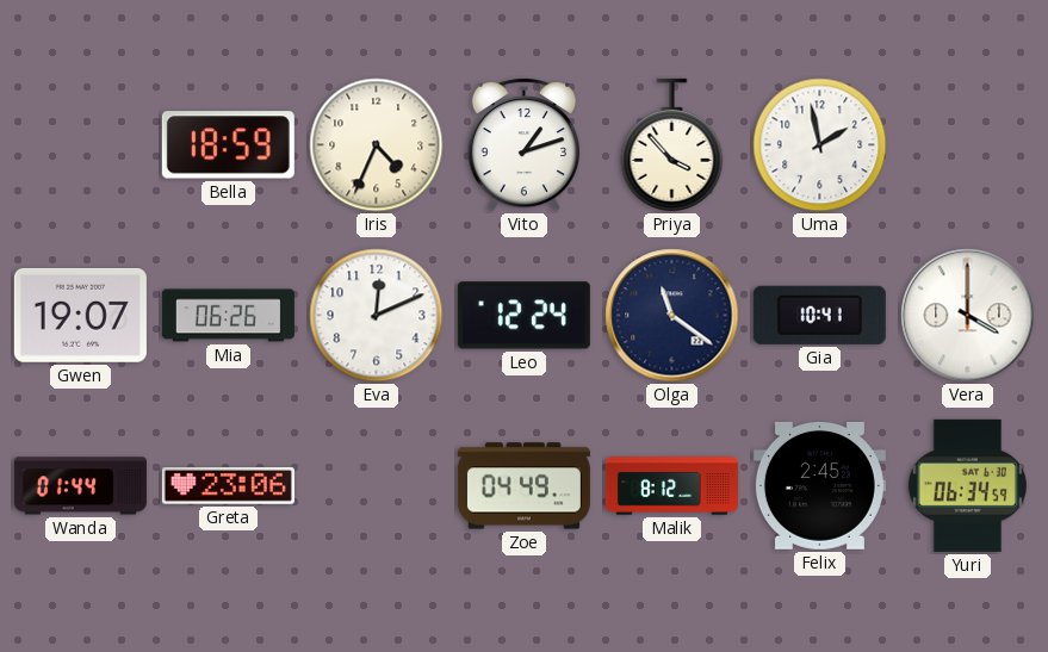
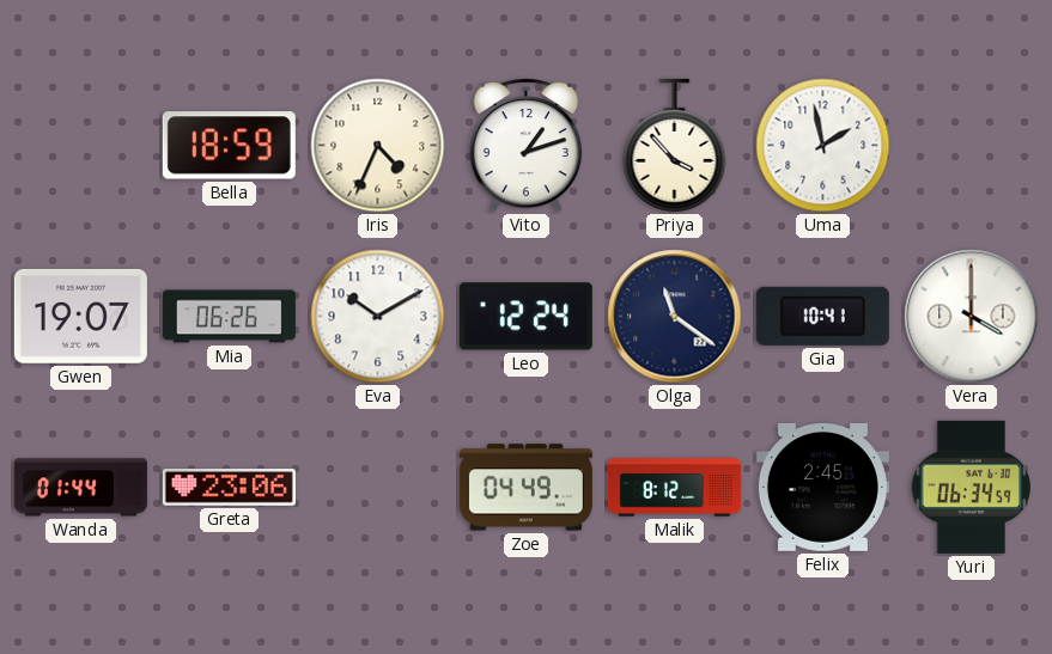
Eva: 12:11 -> 10:10
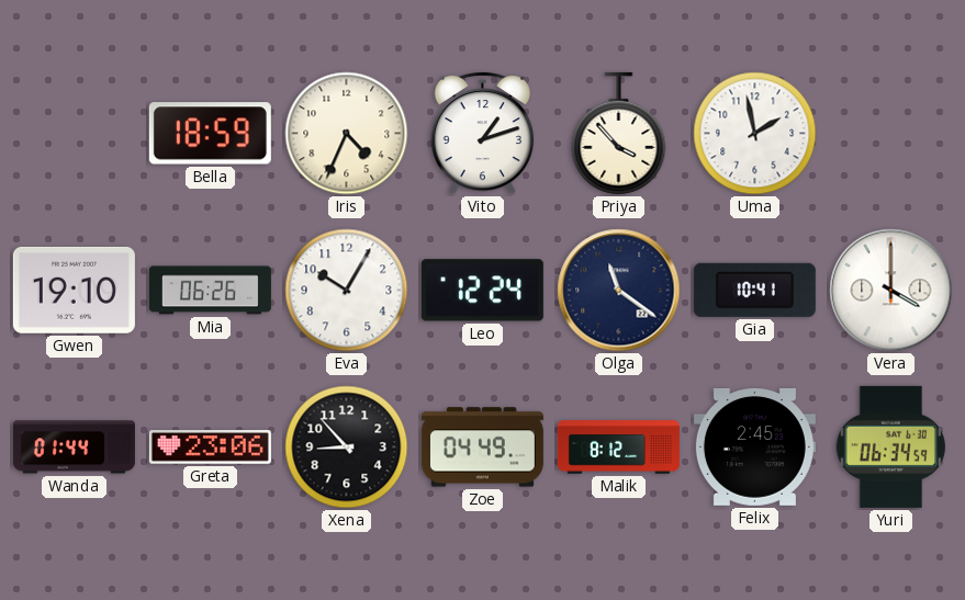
Gwen: 19:07 -> 19:10
Eva: 10:10 -> 10:05
Xena: none -> 8:53
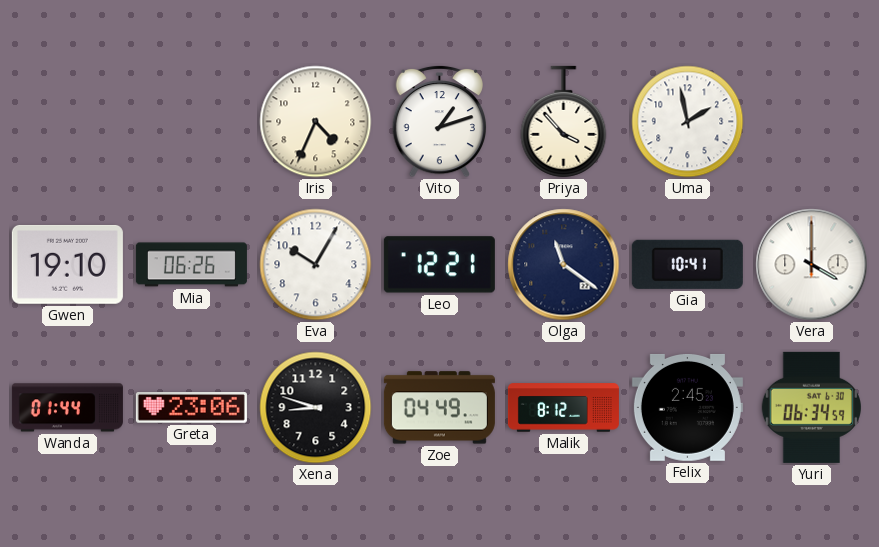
Bella: 18:59 -> none
Leo: 12:24 -> 12:21
Xena: 8:53 -> 8:48
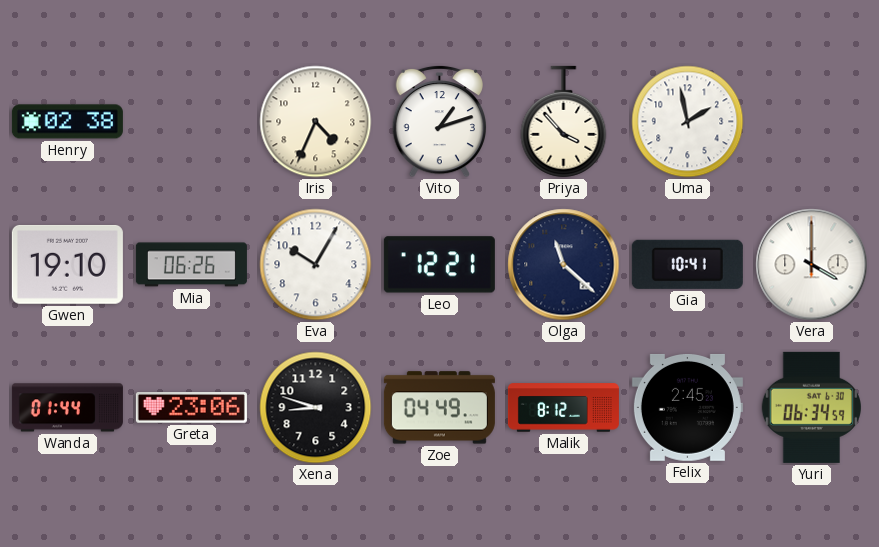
Henry: none -> 02:38
Olga: 11:21 -> 11:22
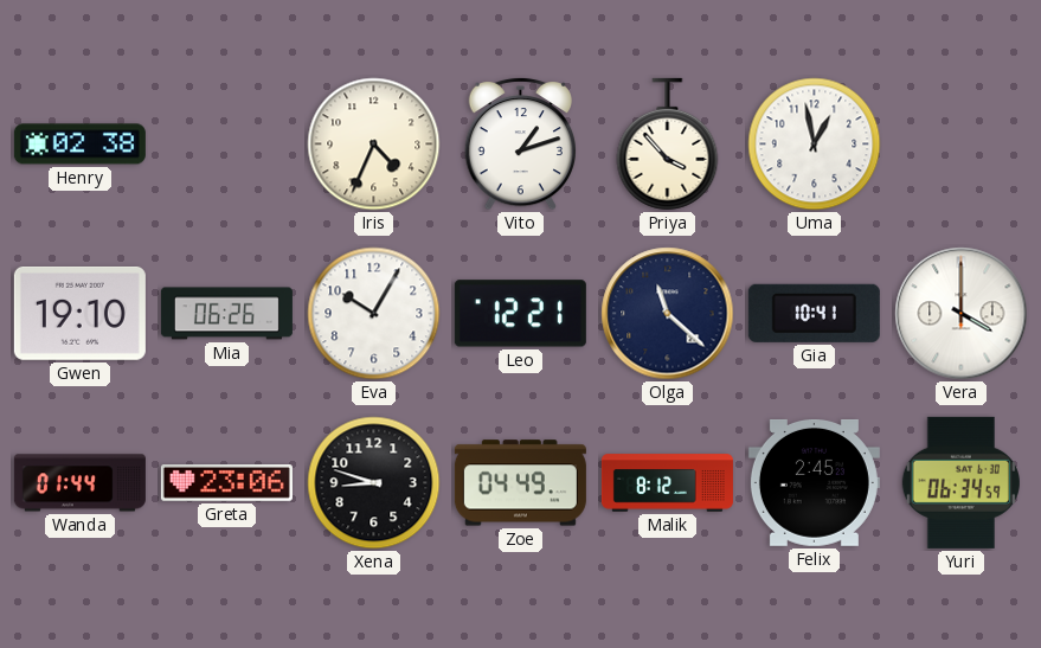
Uma: 1:58 -> 12:58
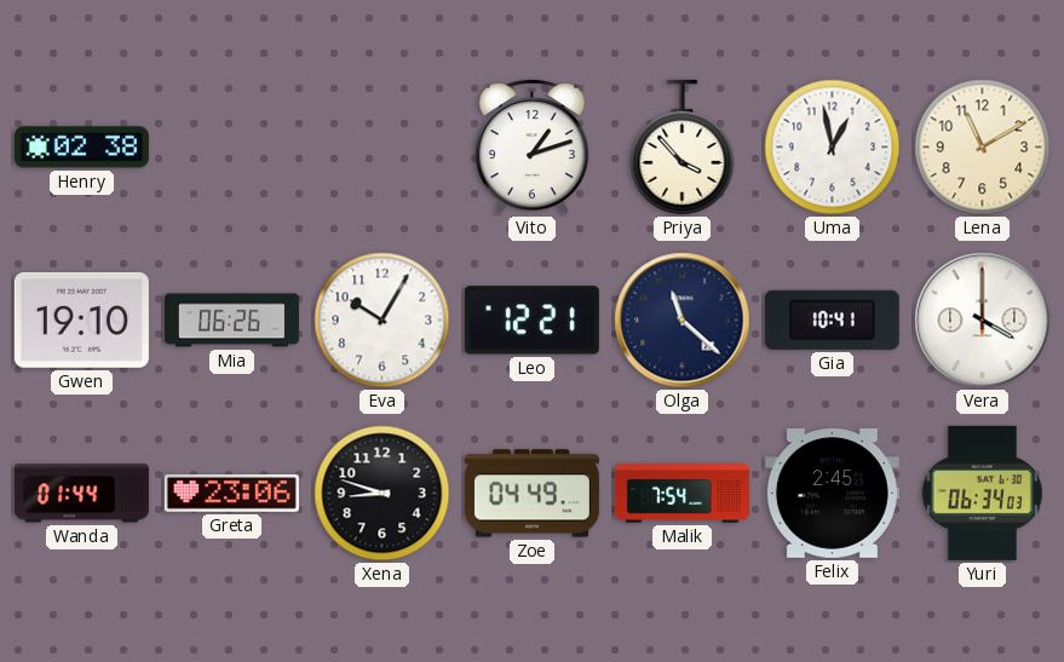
Iris: 4:34 -> none
Lena: none -> 11:10
Malik: 8:12 -> 7:54
Yuri: 06:34:59 -> 06:34:03
